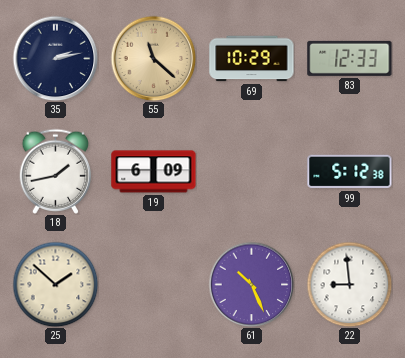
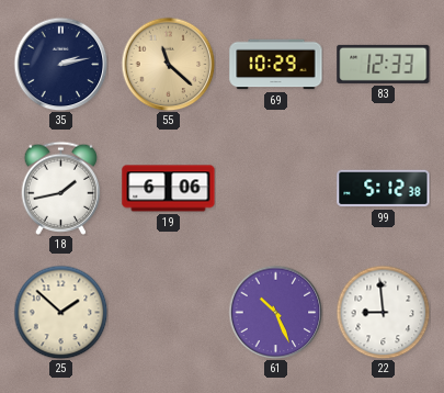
19: 6:09 -> 6:06
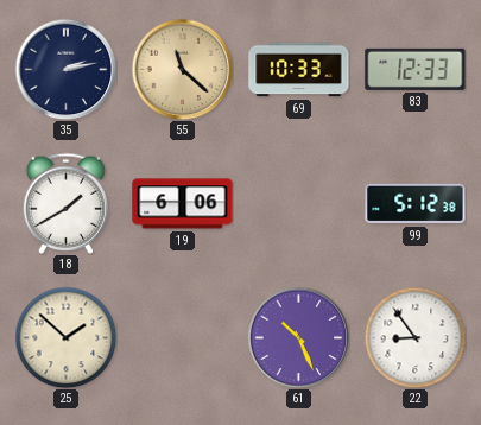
69: 10:29 -> 10:33
18: 1:43 -> 1:40
22: 8:59 -> 8:54
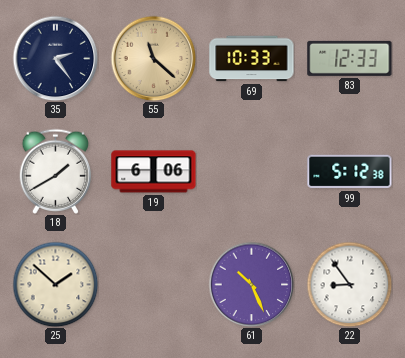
35: 2:13 -> 2:24
